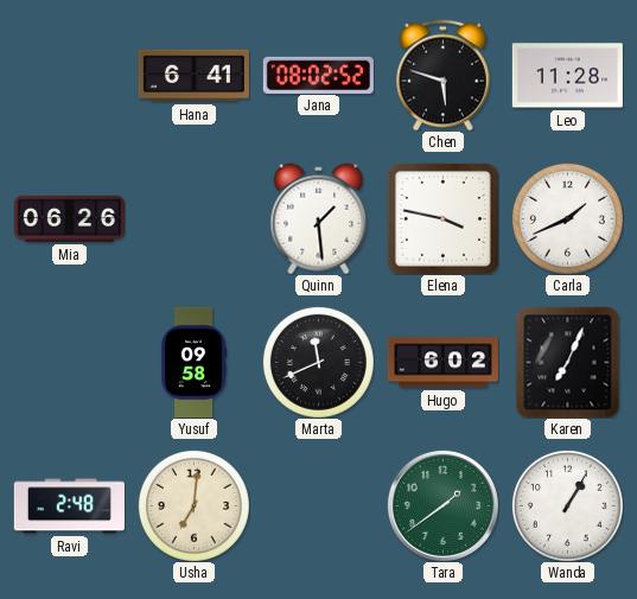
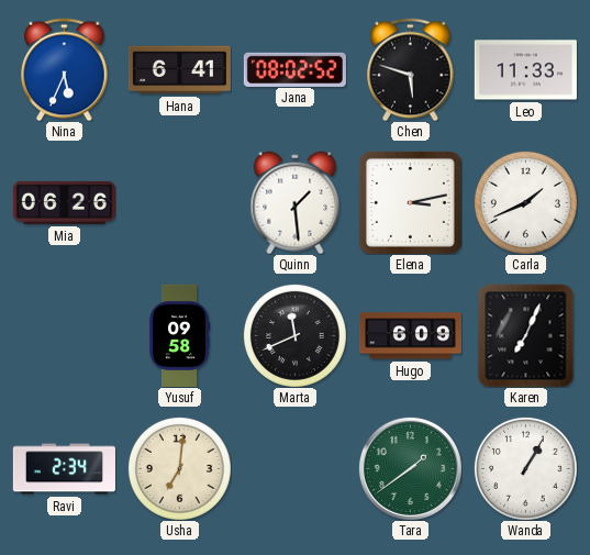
Nina: none -> 5:34
Leo: 11:28 -> 11:33
Elena: 3:47 -> 3:13
Hugo: 6:02 -> 6:09
Ravi: 2:48 -> 2:34
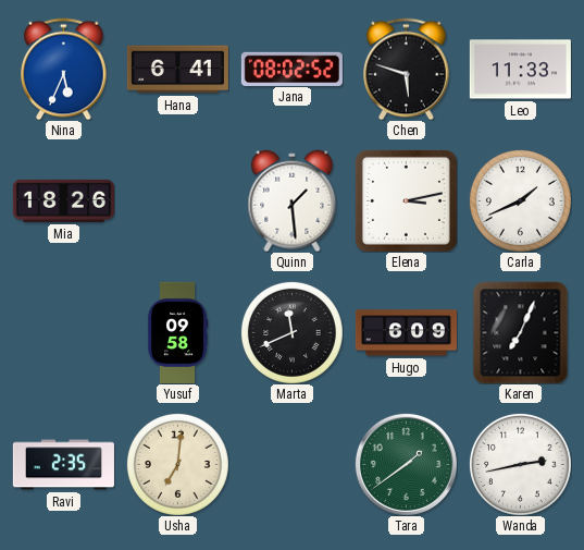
Mia: 06:26 -> 18:26
Ravi: 2:34 -> 2:35
Wanda: 1:05 -> 2:43
